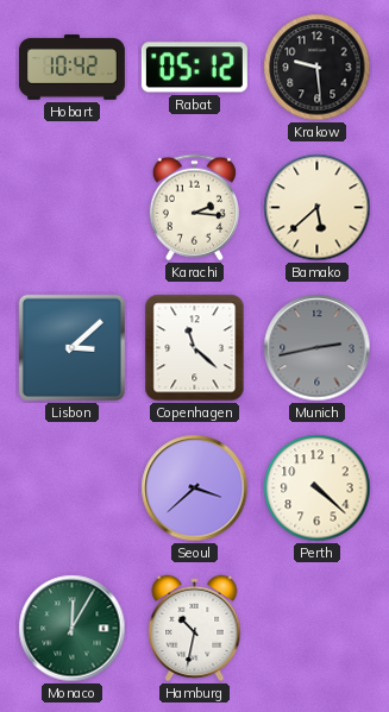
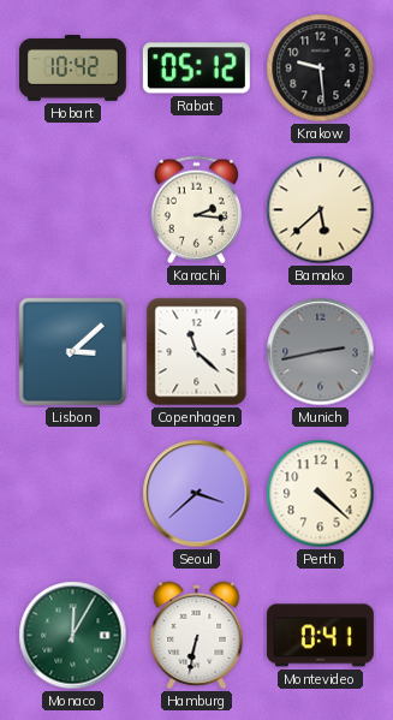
Hamburg: 10:32 -> 6:32
Montevideo: none -> 0:41
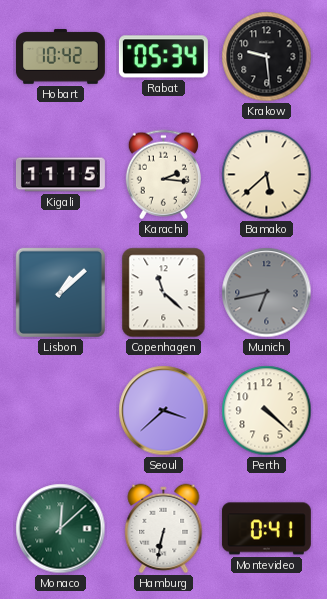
Rabat: 05:12 -> 05:34
Kigali: none -> 11:15
Lisbon: 3:08 -> 1:08
Munich: 2:43 -> 6:43
Monaco: 12:05 -> 12:08
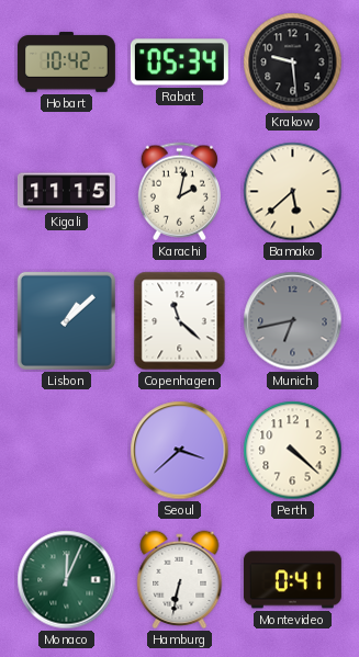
Karachi: 2:16 -> 2:02
Monaco: 12:08 -> 12:04
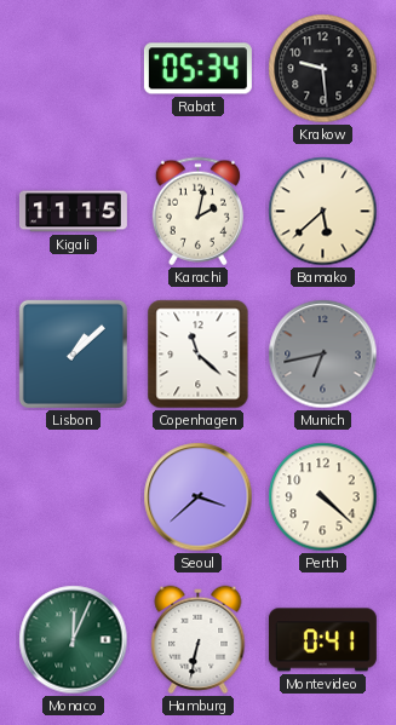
Hobart: 10:42 -> none
